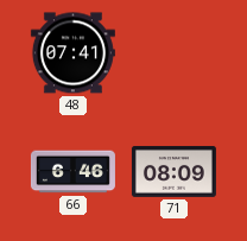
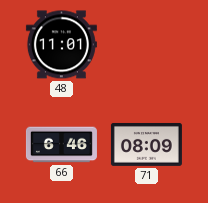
48: 07:41 -> 11:01
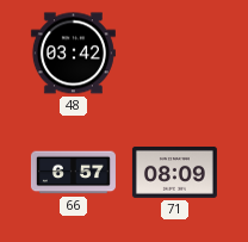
48: 11:01 -> 03:42
66: 6:46 -> 6:57
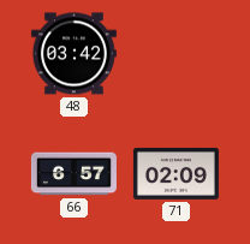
71: 08:09 -> 02:09
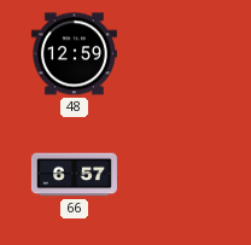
48: 03:42 -> 12:59
71: 02:09 -> none
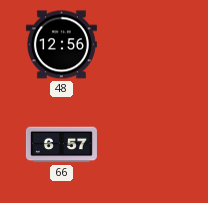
48: 12:59 -> 12:56
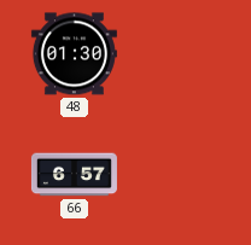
48: 12:56 -> 01:30
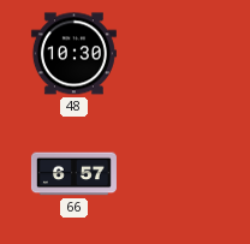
48: 01:30 -> 10:30
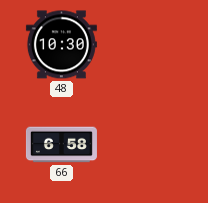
66: 6:57 -> 6:58
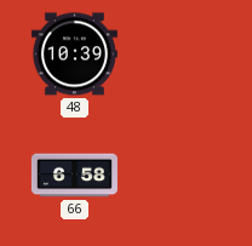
48: 10:30 -> 10:39
